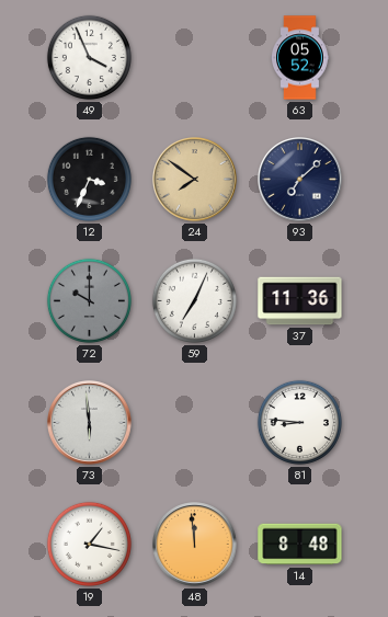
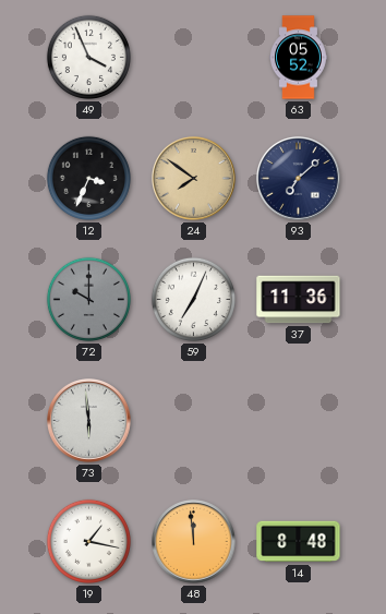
81: 8:46 -> none
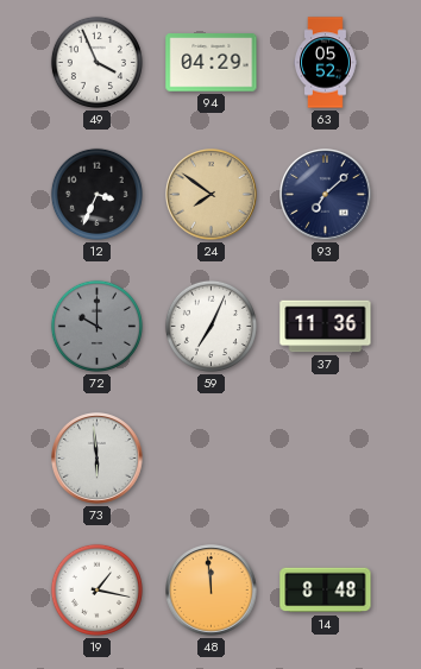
94: none -> 04:29
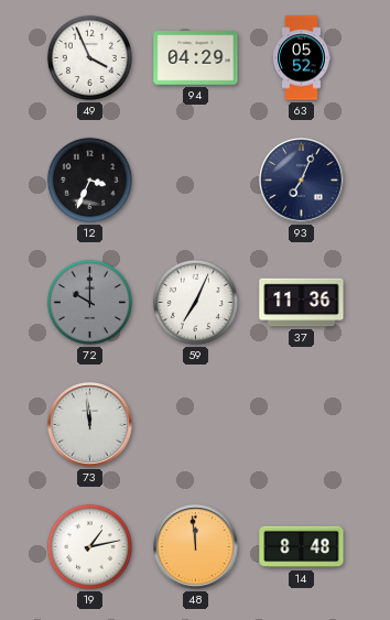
24: 7:51 -> none
93: 7:08 -> 7:04
73: 5:59 -> 11:59
19: 1:17 -> 1:13
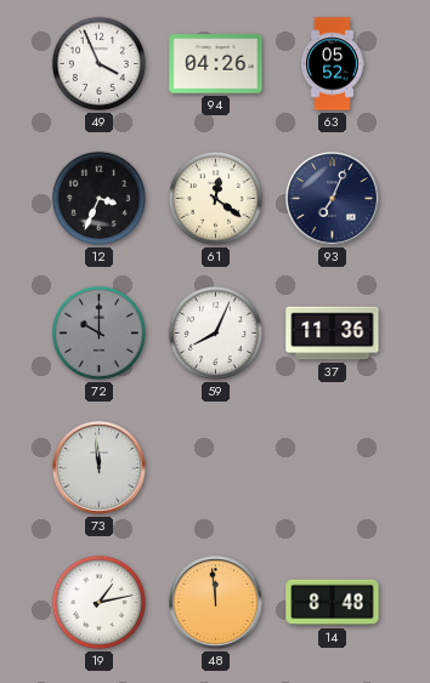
94: 04:29 -> 04:26
61: none -> 12:21
59: 7:04 -> 8:04
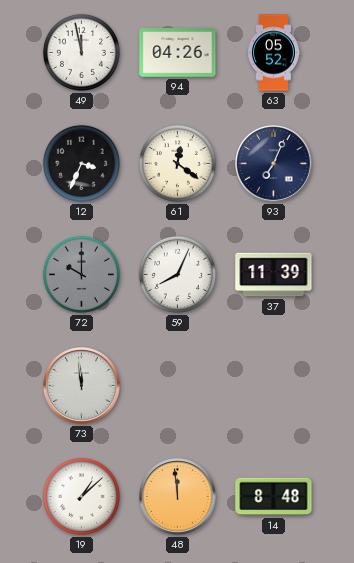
49: 3:56 -> 11:58
37: 11:36 -> 11:39
19: 1:13 -> 1:08
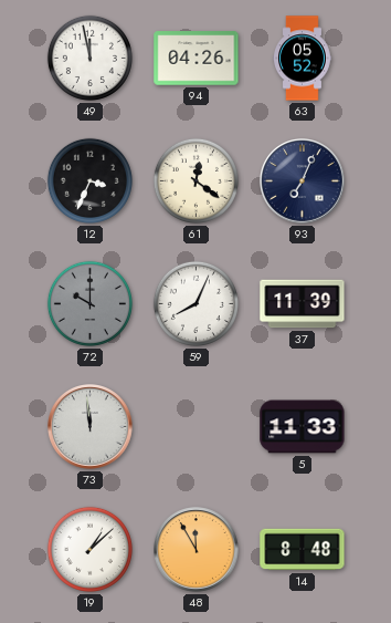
5: none -> 11:33
48: 11:59 -> 11:55
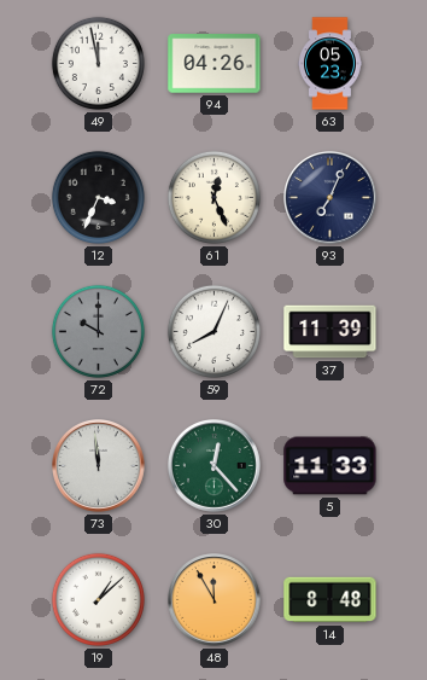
63: 05:52 -> 05:23
61: 12:21 -> 12:26
30: none -> 12:23
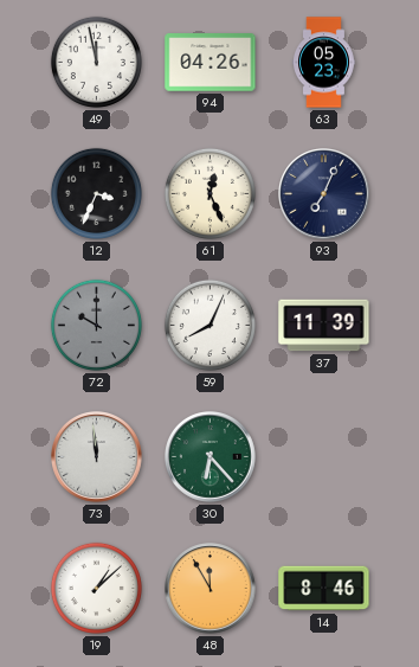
30: 12:23 -> 6:23
5: 11:33 -> none
14: 8:48 -> 8:46
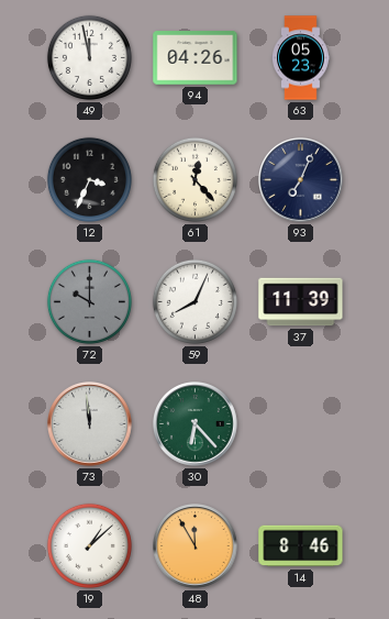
61: 12:26 -> 12:23
